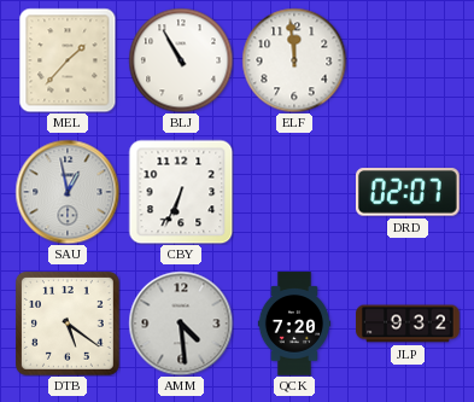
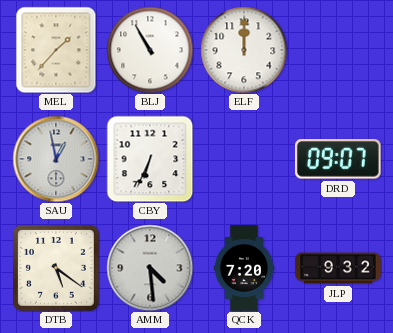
ELF: 11:59 -> 12:00
DRD: 02:07 -> 09:07
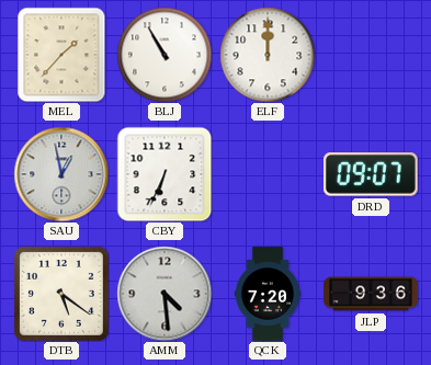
JLP: 9:32 -> 9:36
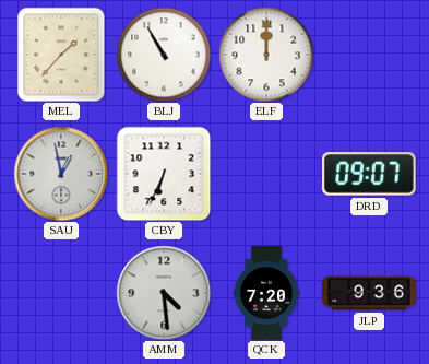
DTB: 5:21 -> none
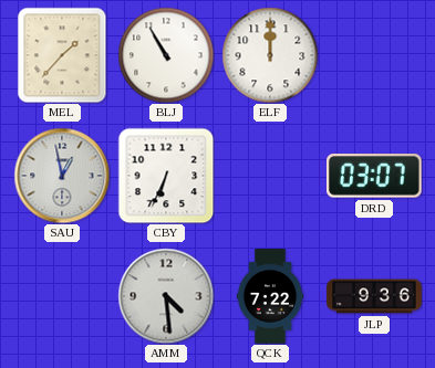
DRD: 09:07 -> 03:07
QCK: 7:20 -> 7:22
